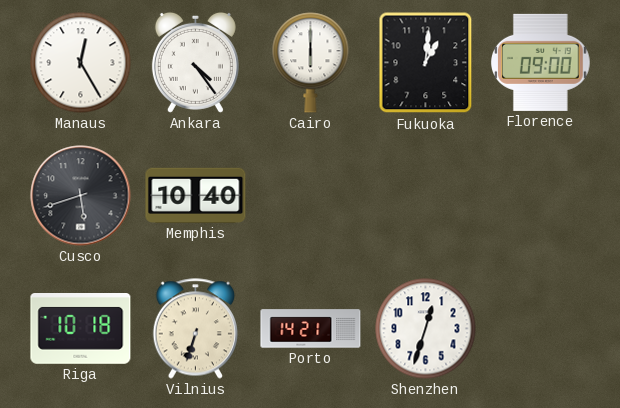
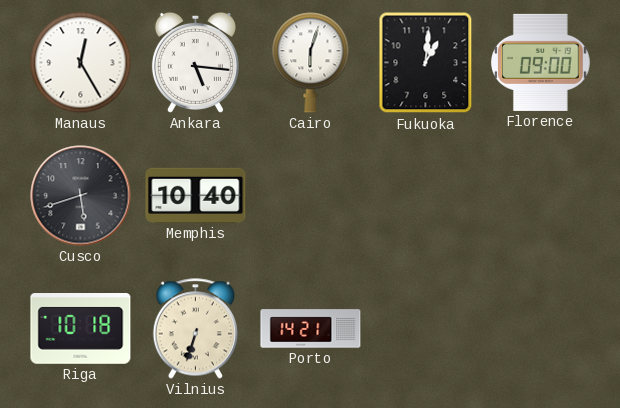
Ankara: 4:24 -> 5:16
Cairo: 6:00 -> 6:03
Shenzhen: 12:33 -> none
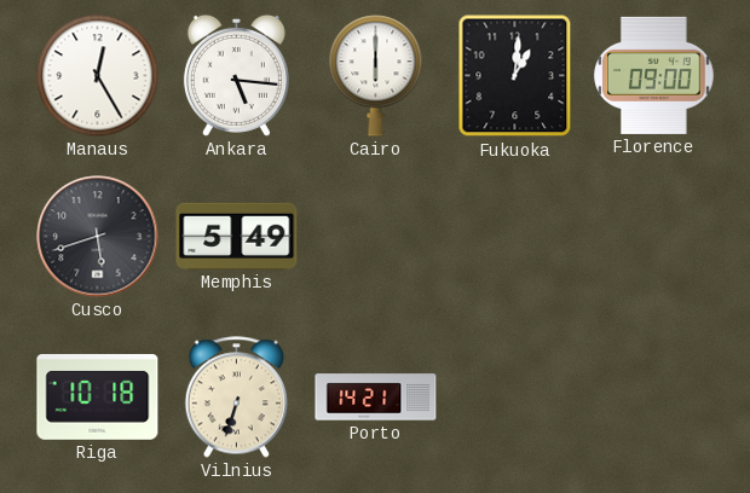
Cairo: 6:03 -> 6:00
Memphis: 10:40 -> 5:49
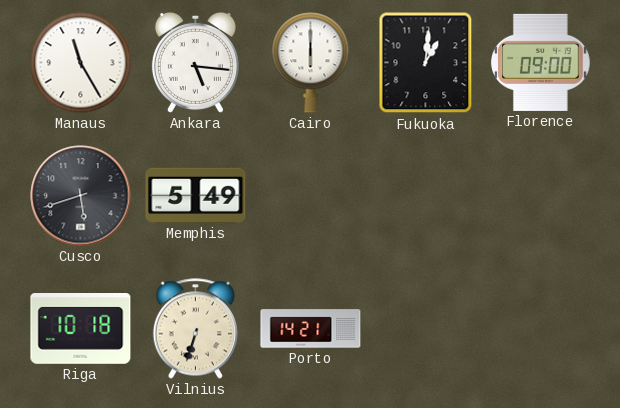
Manaus: 12:25 -> 11:25
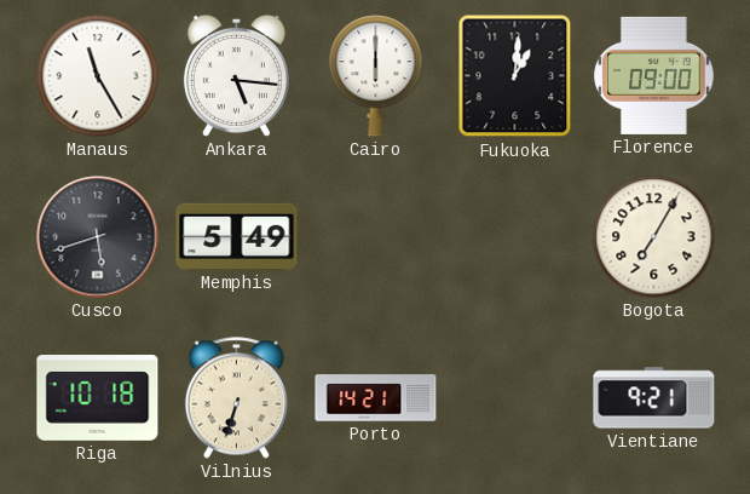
Bogota: none -> 7:05
Vientiane: none -> 9:21
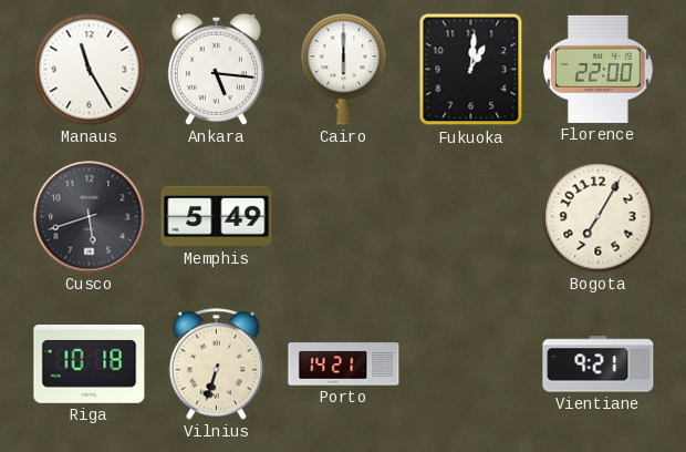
Florence: 09:00 -> 22:00
